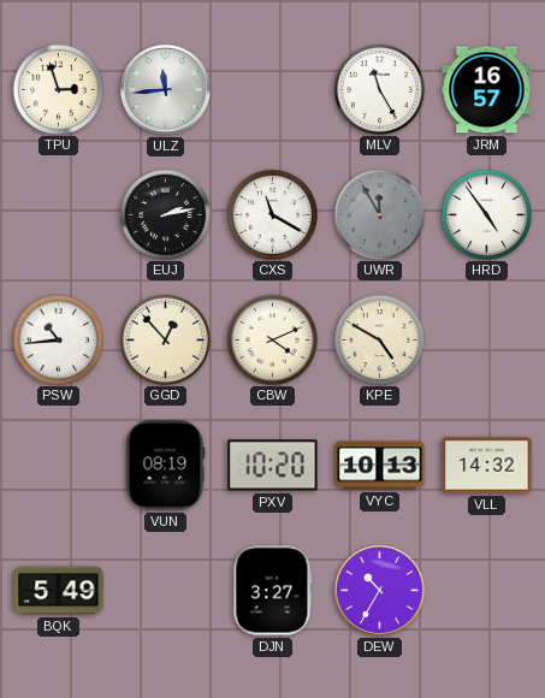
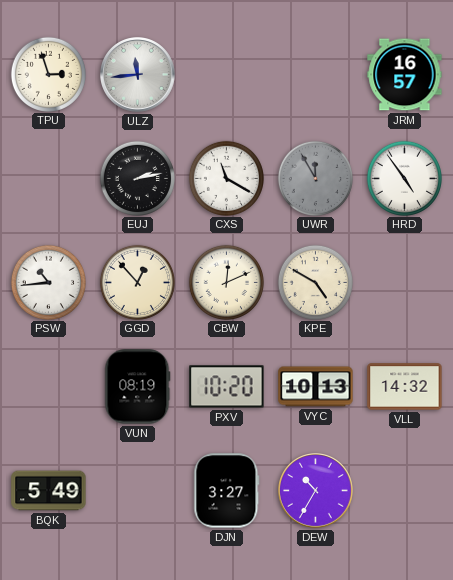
MLV: 11:25 -> none
CBW: 4:11 -> 12:11
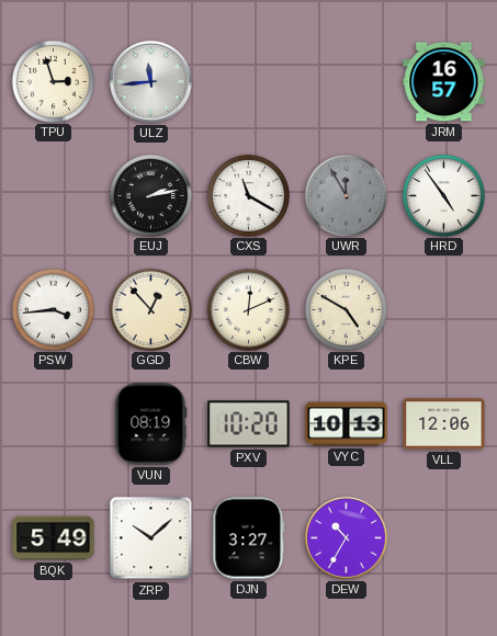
PSW: 10:44 -> 3:44
VLL: 14:32 -> 12:06
ZRP: none -> 10:08
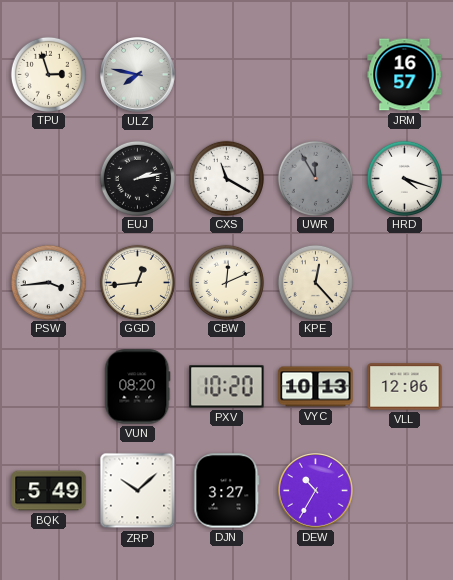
ULZ: 11:44 -> 7:47
HRD: 4:54 -> 4:18
GGD: 12:53 -> 12:44
KPE: 4:50 -> 12:23
VUN: 08:19 -> 08:20
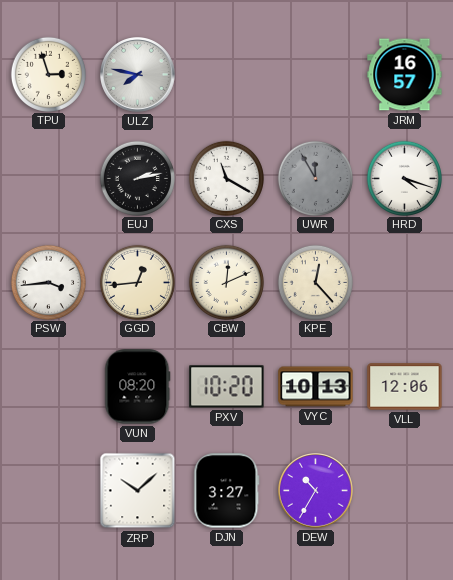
BQK: 5:49 -> none
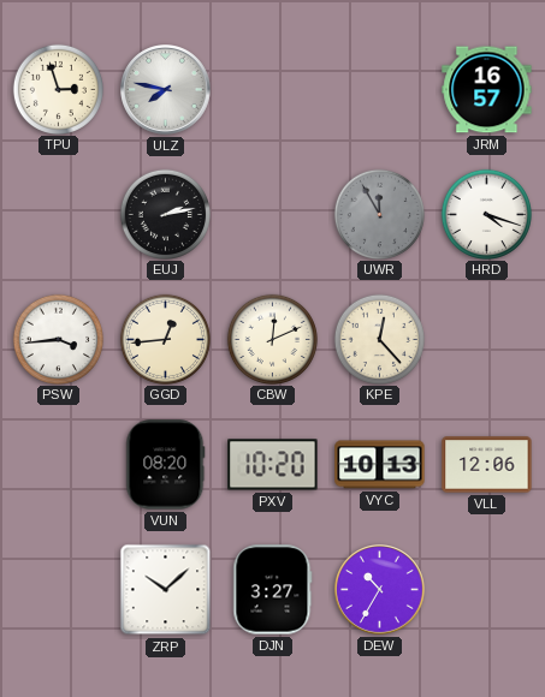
CXS: 11:20 -> none
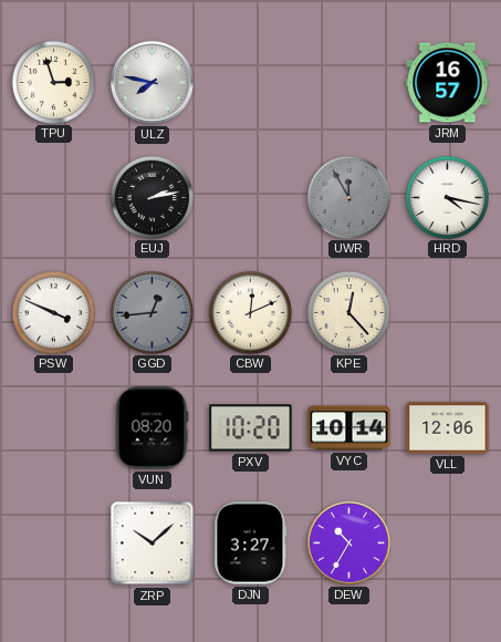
HRD: 4:18 -> 4:17
PSW: 3:44 -> 3:49
GGD dial: cream -> grey
VYC: 10:13 -> 10:14
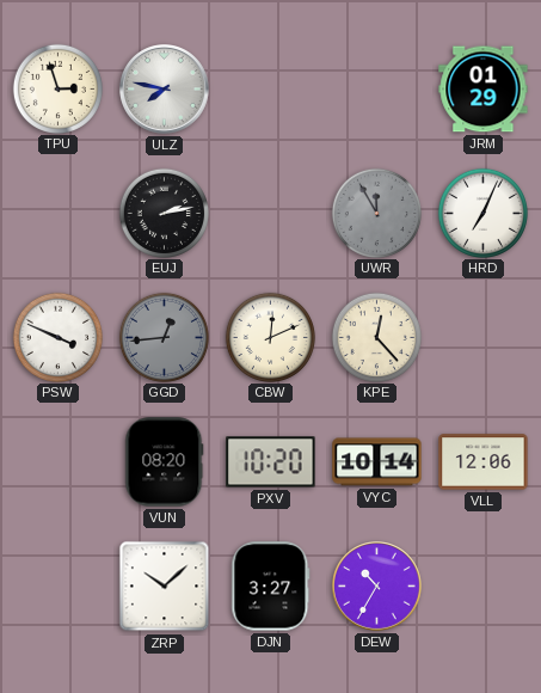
JRM: 16:57 -> 01:29
HRD: 4:17 -> 7:04
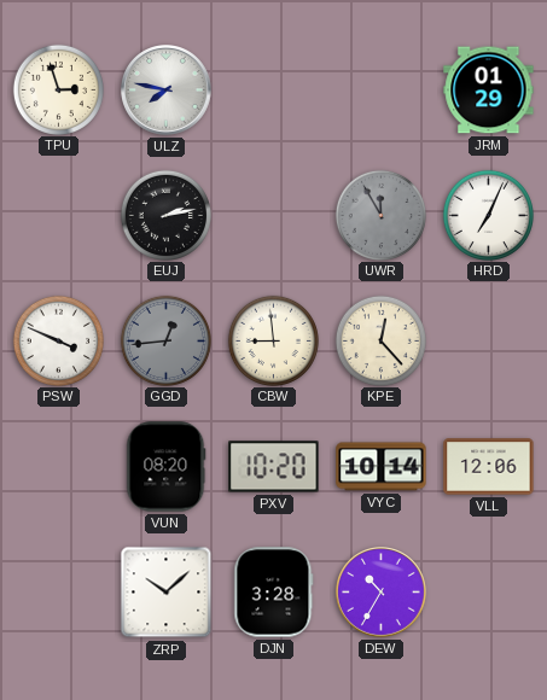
CBW: 12:11 -> 8:59
DJN: 3:27 -> 3:28
